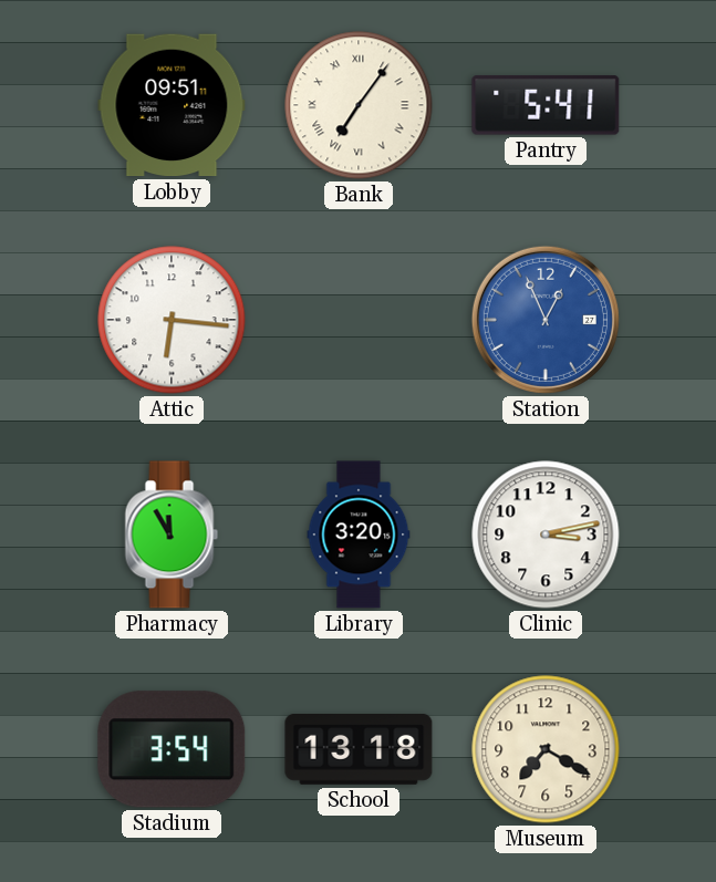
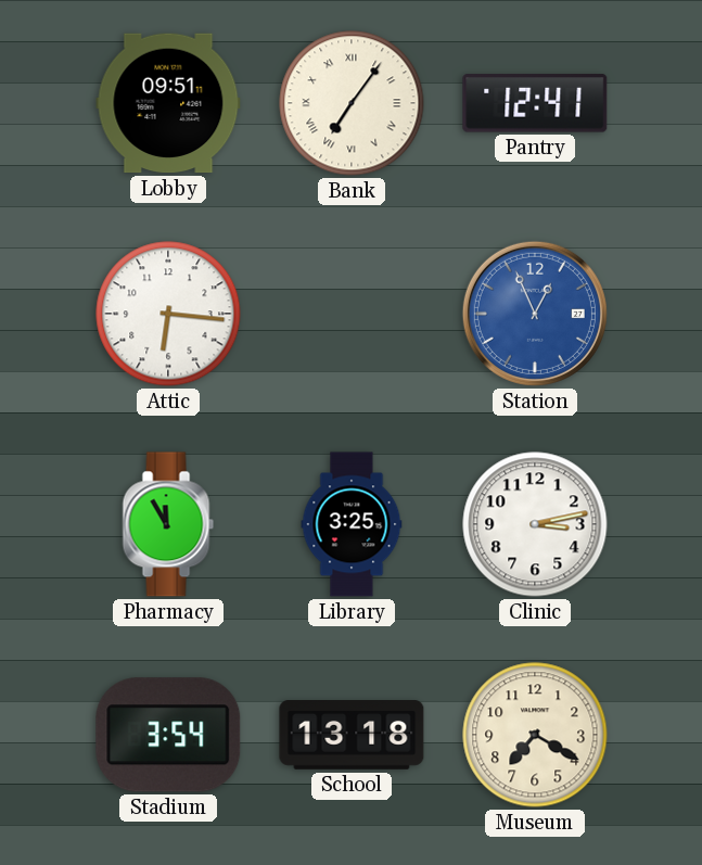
Pantry: 5:41 -> 12:41
Library: 3:20 -> 3:25
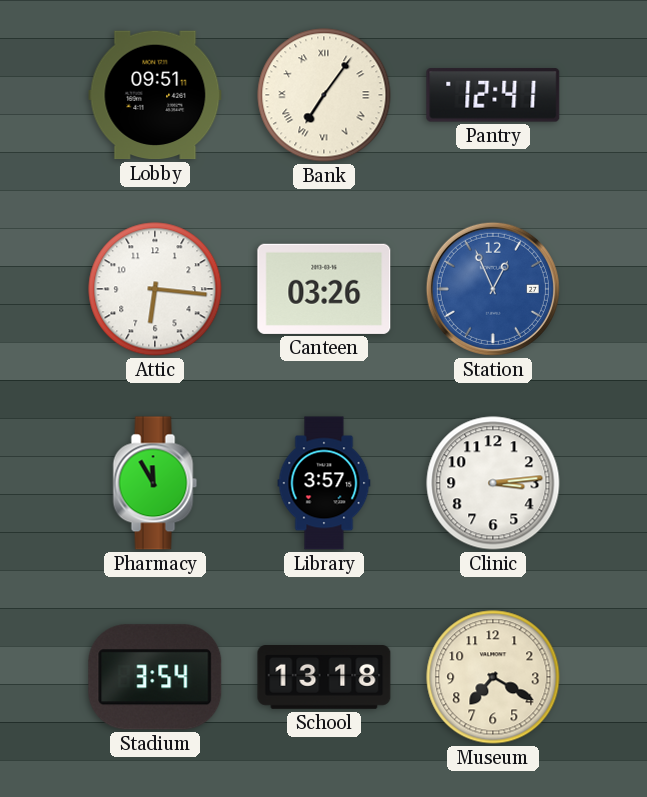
Canteen: none -> 03:26
Library: 3:25 -> 3:57
Clinic: 3:13 -> 3:14
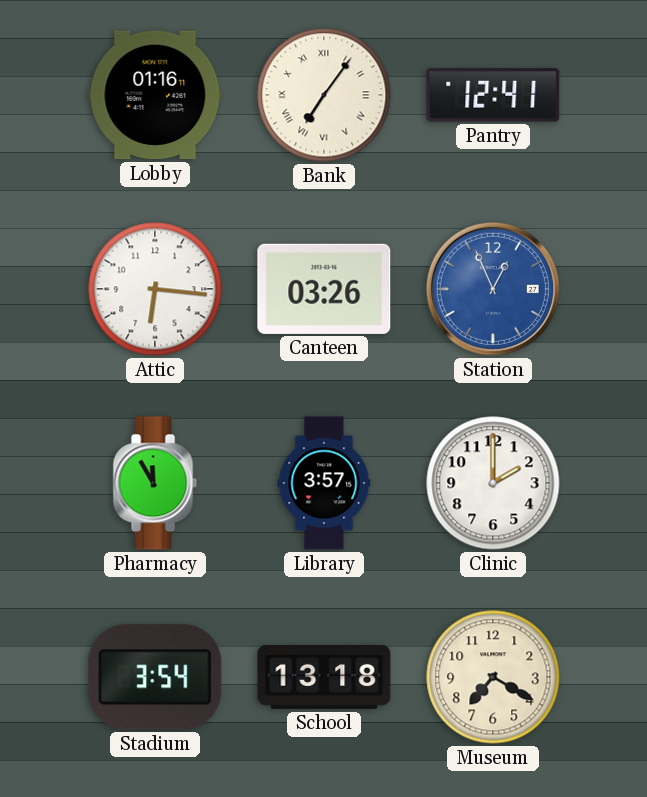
Lobby: 09:51 -> 01:16
Clinic: 3:14 -> 2:00
